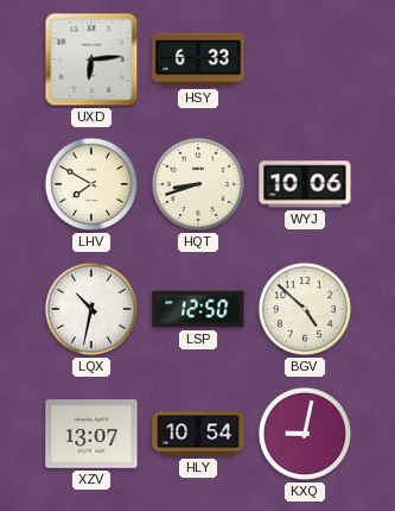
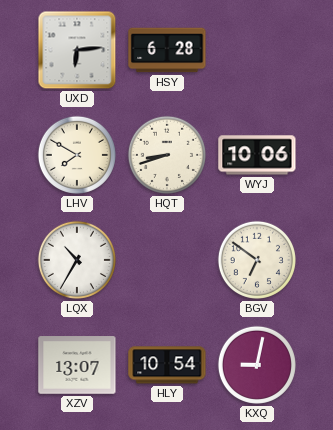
HSY: 6:33 -> 6:28
LQX: 10:32 -> 10:35
LSP: 12:50 -> none
BGV: 4:52 -> 6:51
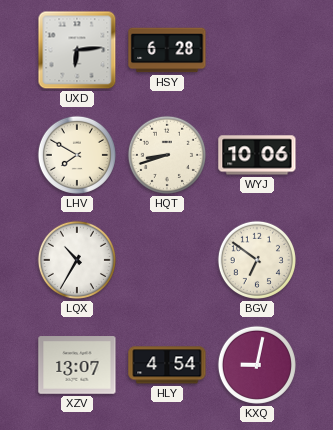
HLY: 10:54 -> 4:54
